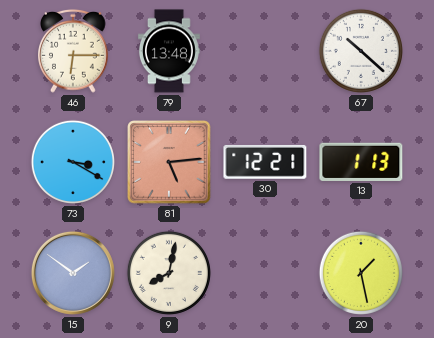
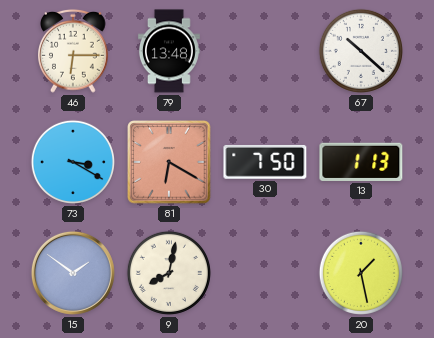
81: 5:14 -> 6:20
30: 12:21 -> 7:50
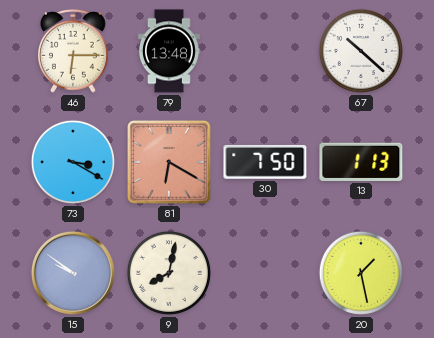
15: 1:51 -> 9:51
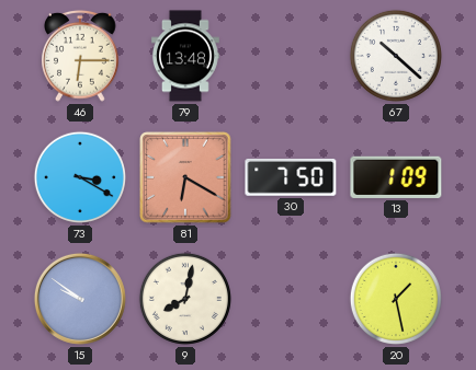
13: 1:13 -> 1:09
